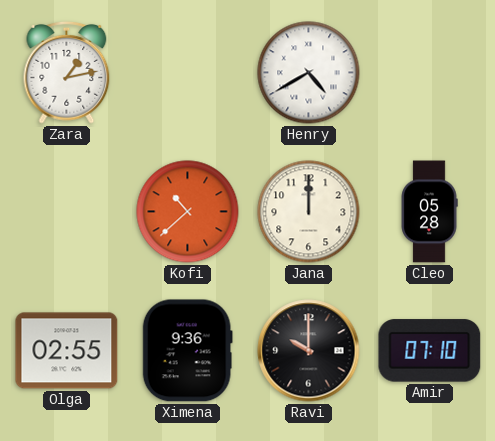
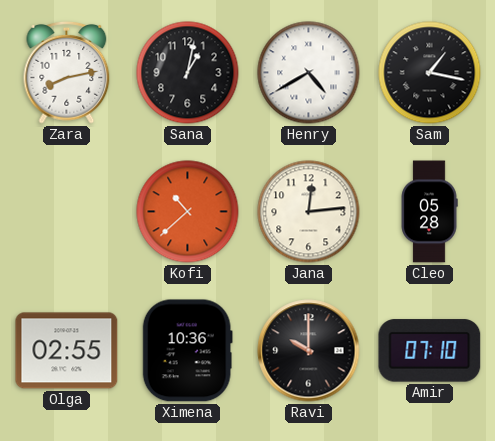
Zara: 1:13 -> 8:13
Sana: none -> 1:02
Sam: none -> 1:17
Jana: 12:00 -> 12:14
Ximena: 9:36 -> 10:36
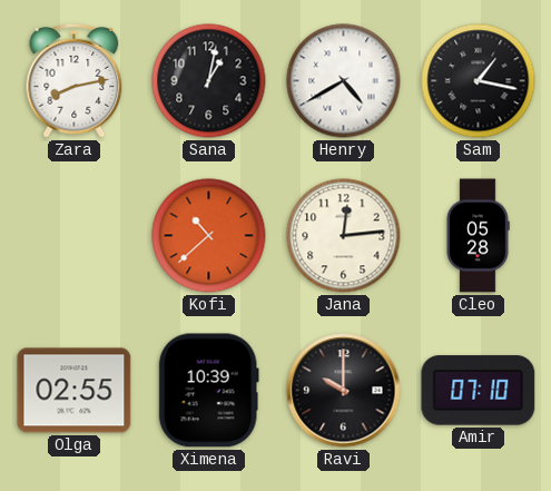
Ximena: 10:36 -> 10:39
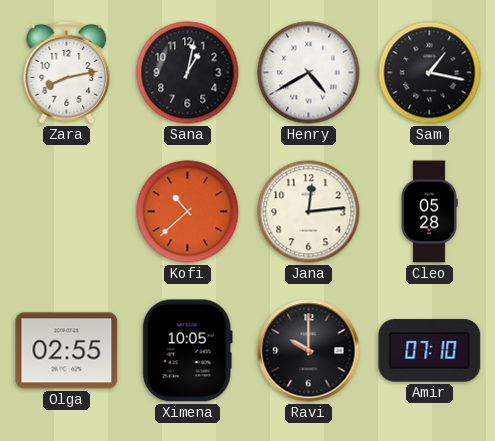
Ximena: 10:39 -> 10:05
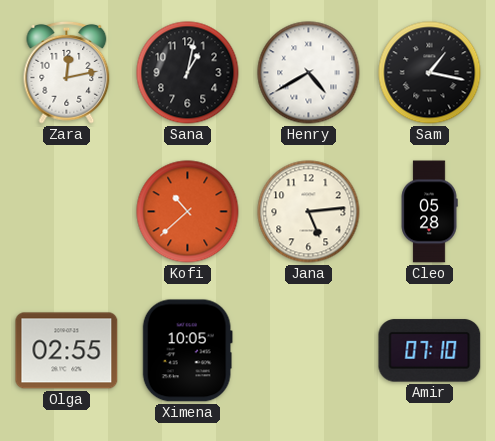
Zara: 8:13 -> 12:13
Jana: 12:14 -> 5:14
Ravi: 10:00 -> none
